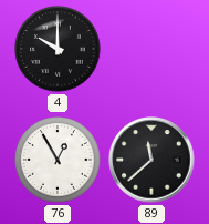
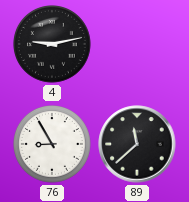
4: 10:00 -> 9:13
76: 12:55 -> 8:55
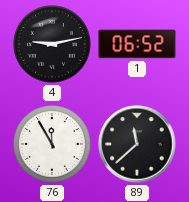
1: none -> 06:52
76: 8:55 -> 11:55
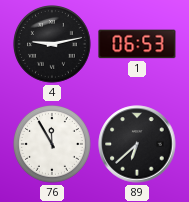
1: 06:52 -> 06:53
89: 11:38 -> 6:38
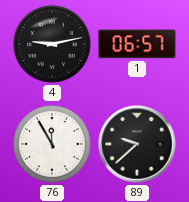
1: 06:53 -> 06:57
89: 6:38 -> 9:38
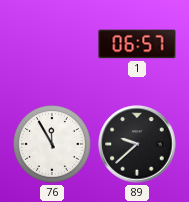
4: 9:13 -> none
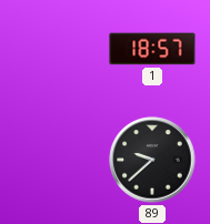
1: 06:57 -> 18:57
76: 11:55 -> none
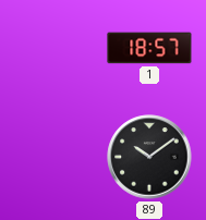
89: 9:38 -> 10:09
